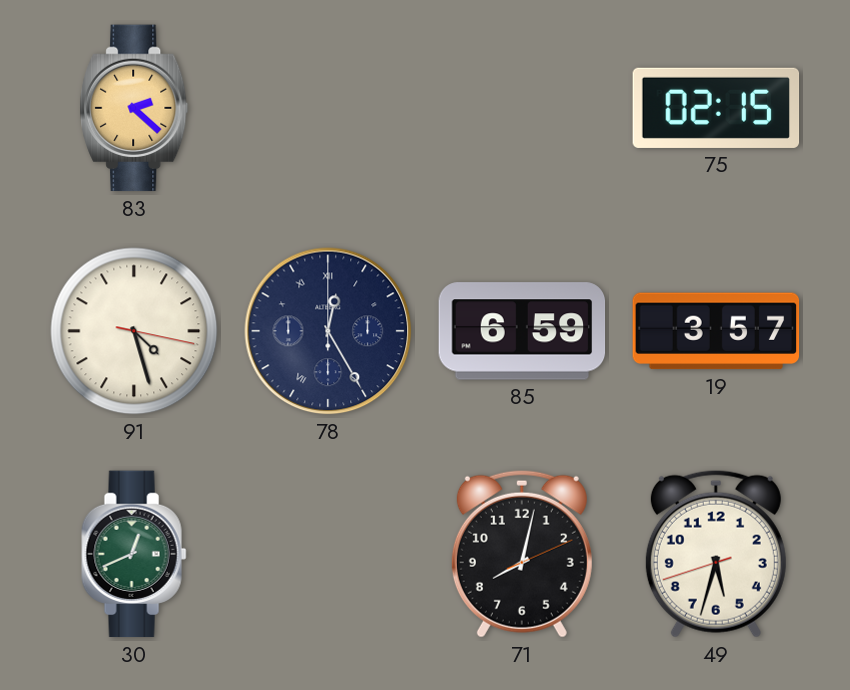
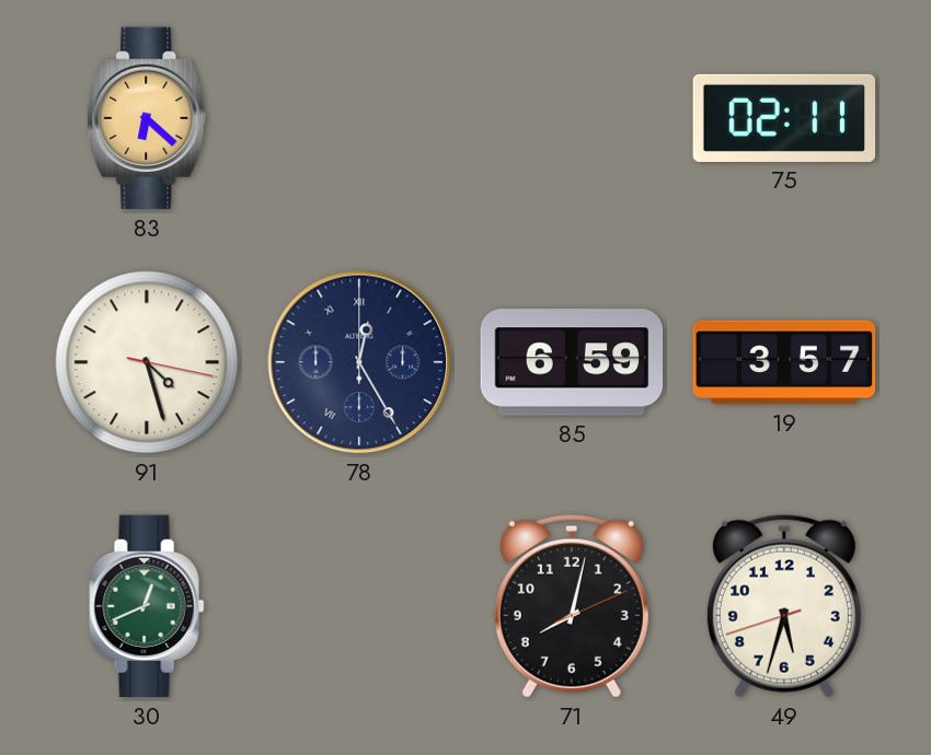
83: 2:22 -> 6:22
75: 02:15 -> 02:11
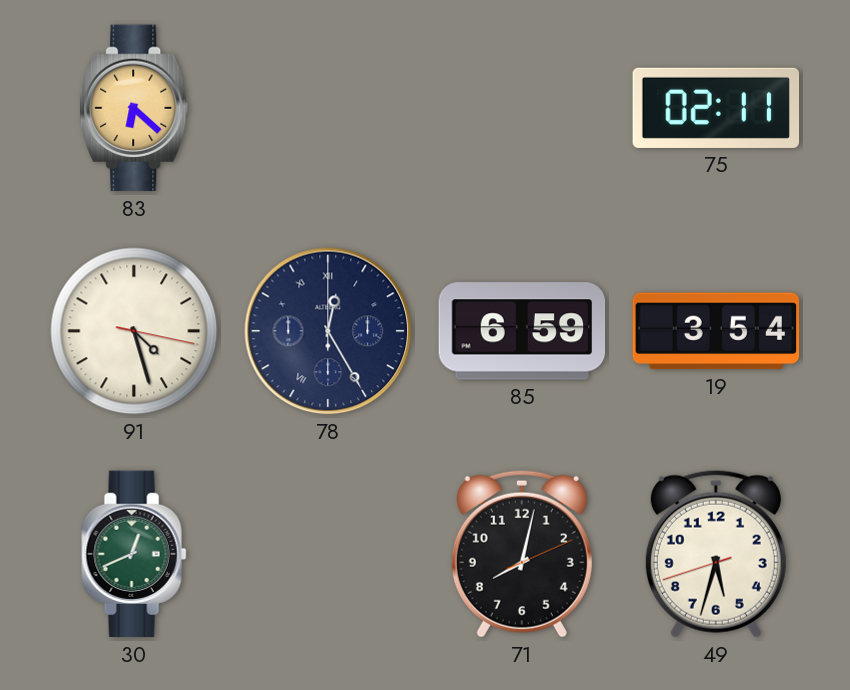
19: 3:57 -> 3:54
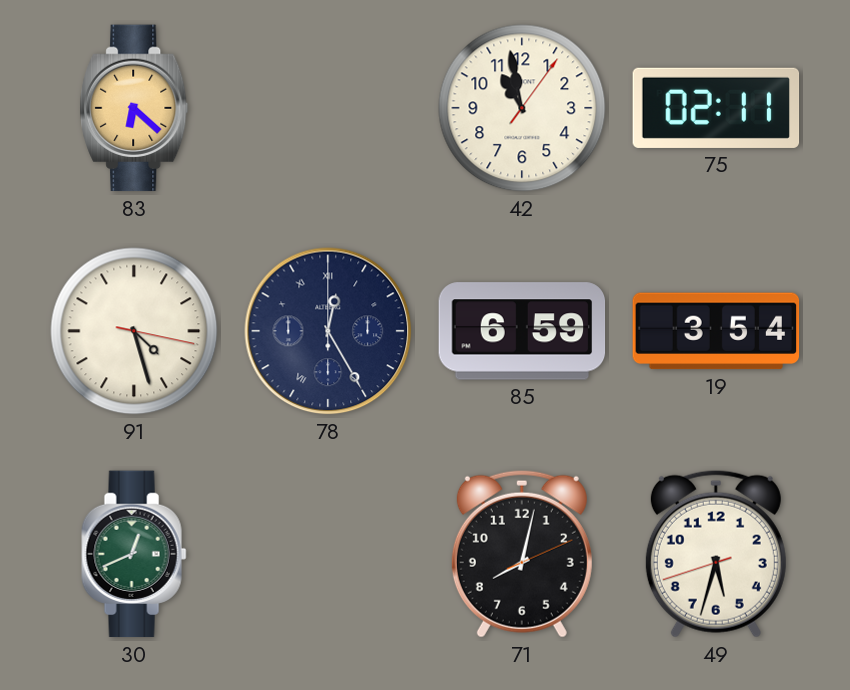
42: none -> 10:58
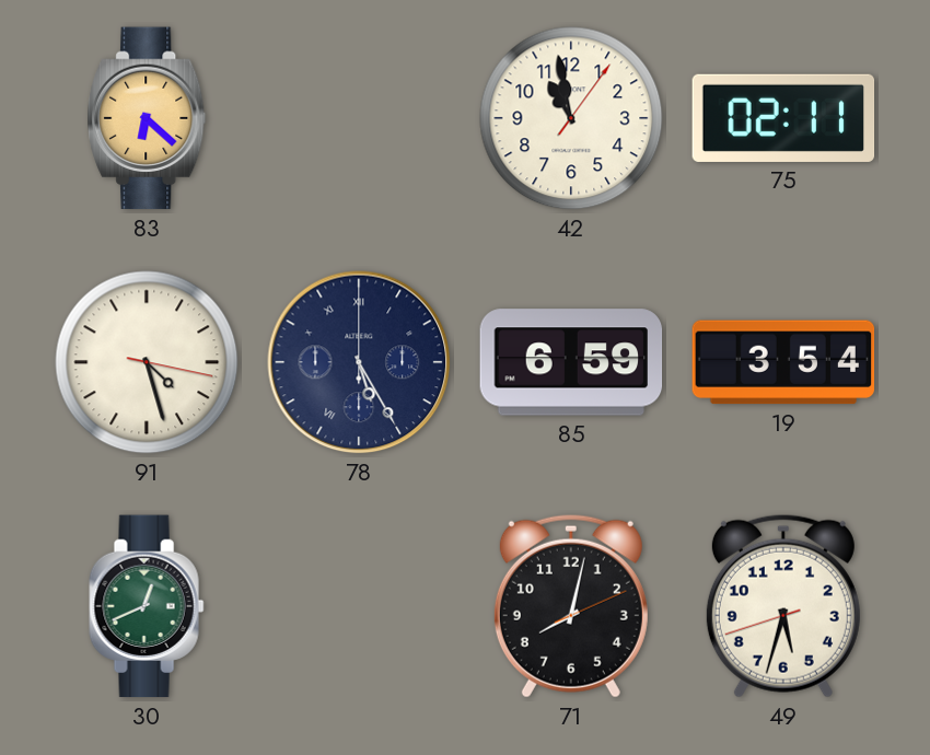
78: 12:25 -> 5:25
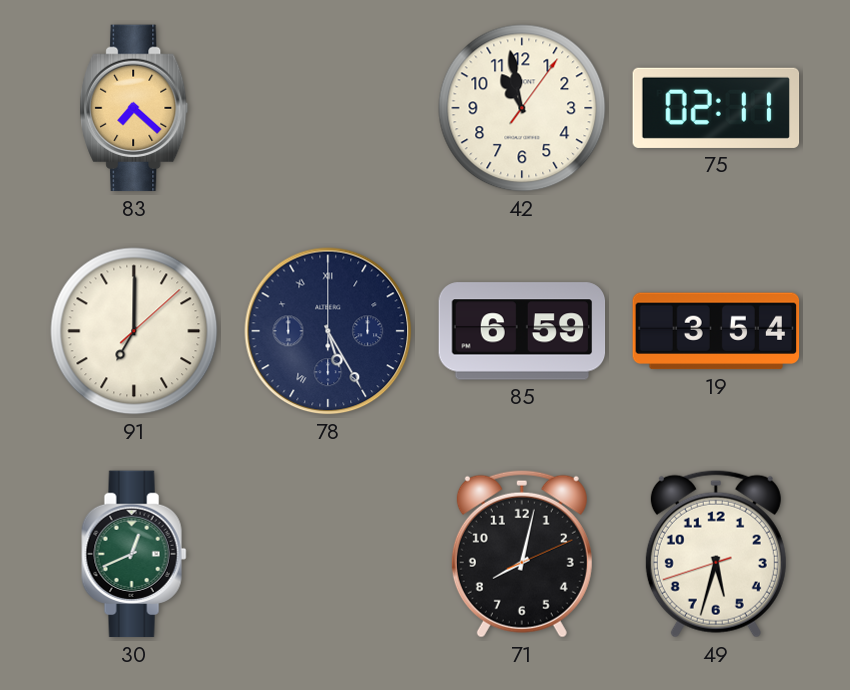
83: 6:22 -> 7:22
91: 4:27 -> 7:00
